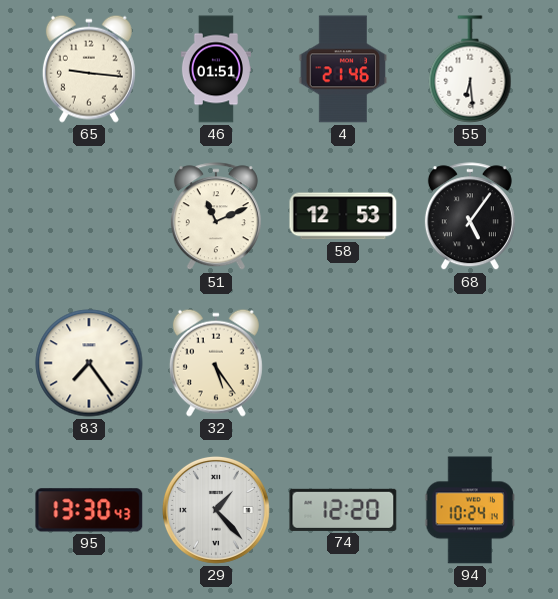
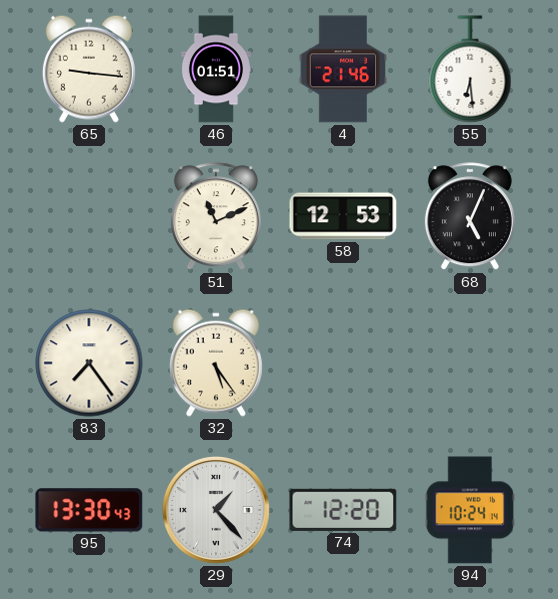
68: 5:06 -> 5:04
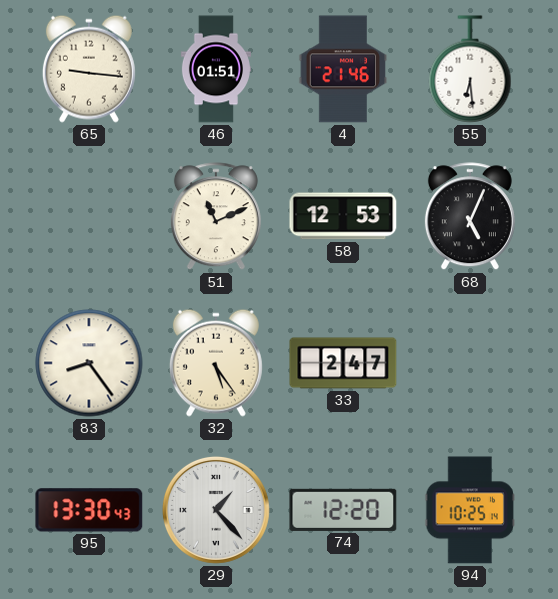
83: 7:24 -> 8:24
33: none -> 2:47
94: 10:24 -> 10:25
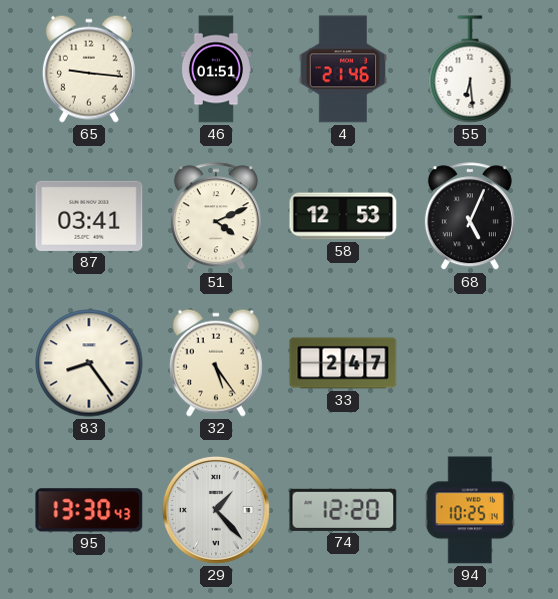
87: none -> 03:41
51: 11:11 -> 4:11
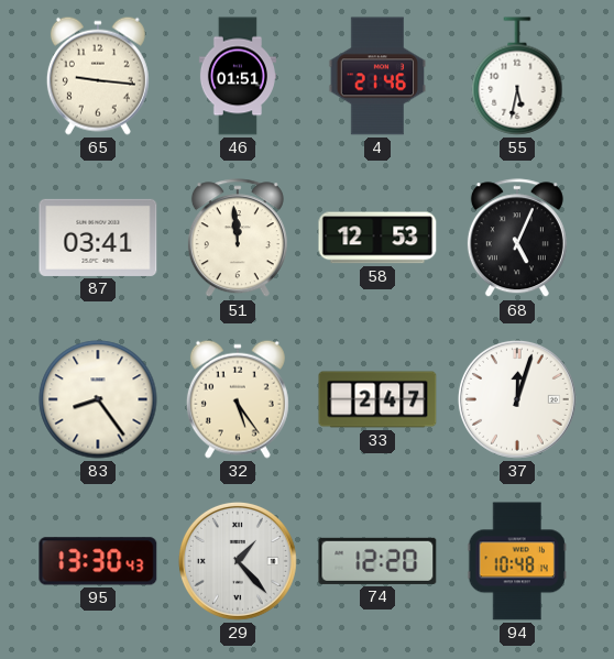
55: 6:29 -> 5:32
51: 4:11 -> 11:59
37: none -> 12:03
94: 10:25 -> 10:48
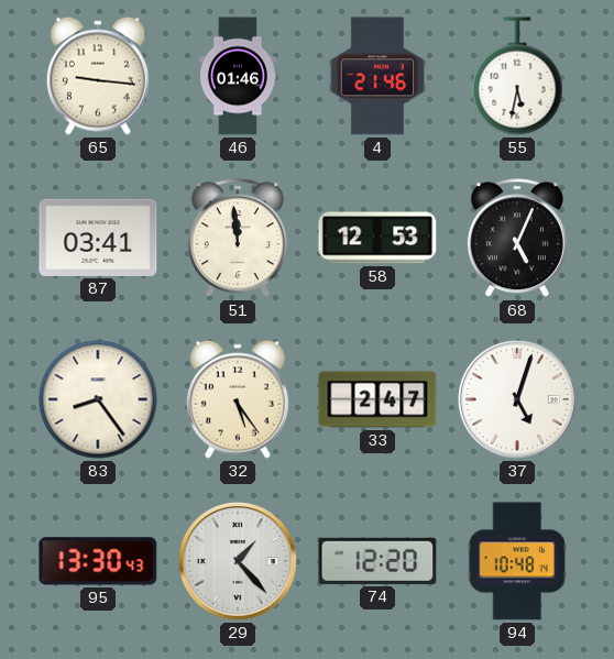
46: 01:51 -> 01:46
37: 12:03 -> 5:03
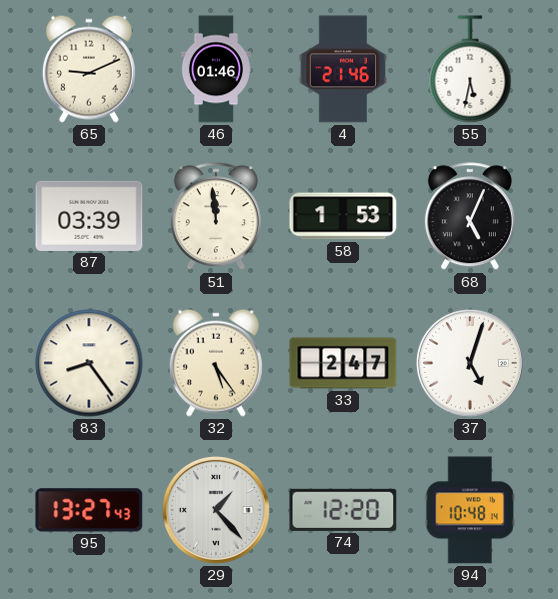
65: 9:16 -> 9:11
87: 03:41 -> 03:39
58: 12:53 -> 1:53
95: 13:30 -> 13:27
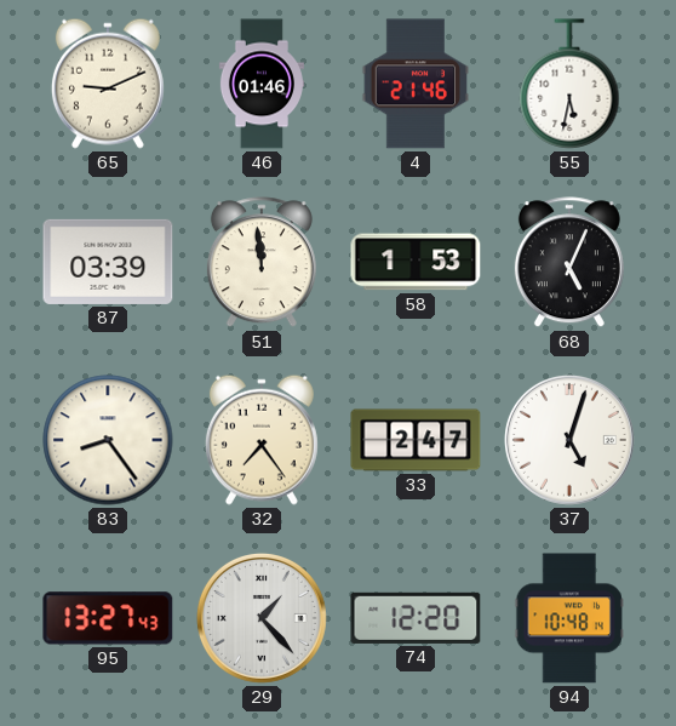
32: 5:24 -> 7:24
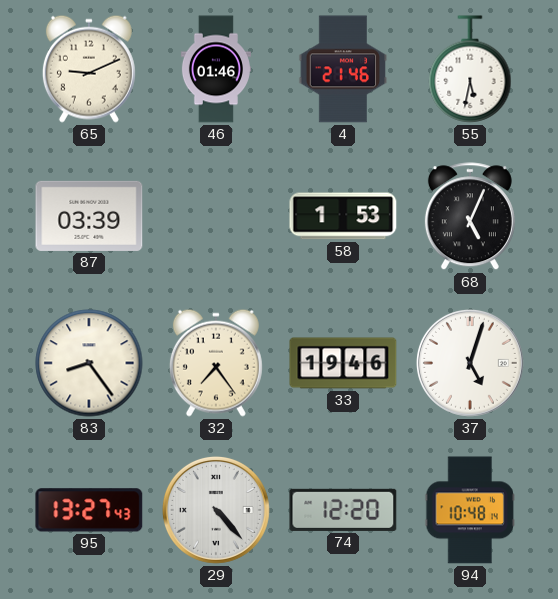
51: 11:59 -> none
33: 2:47 -> 19:46
29: 1:23 -> 4:23
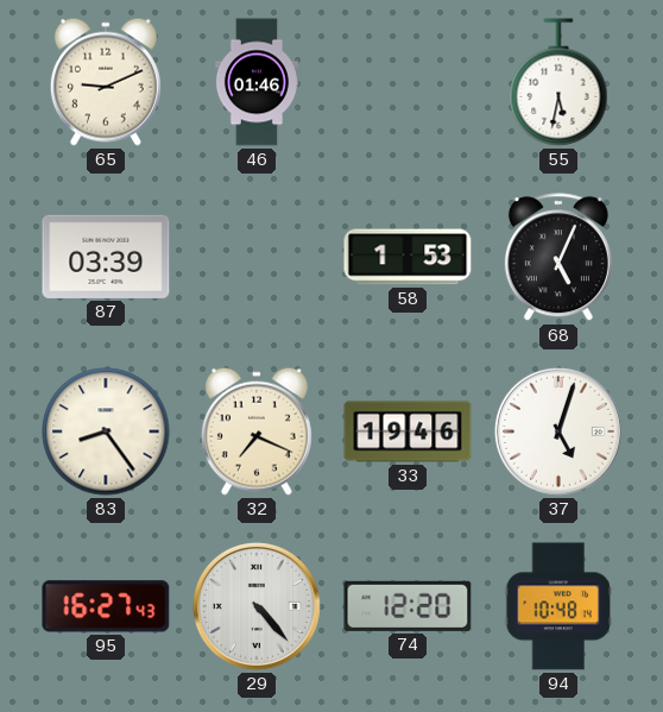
4: 21:46 -> none
32: 7:24 -> 7:19
95: 13:27 -> 16:27
